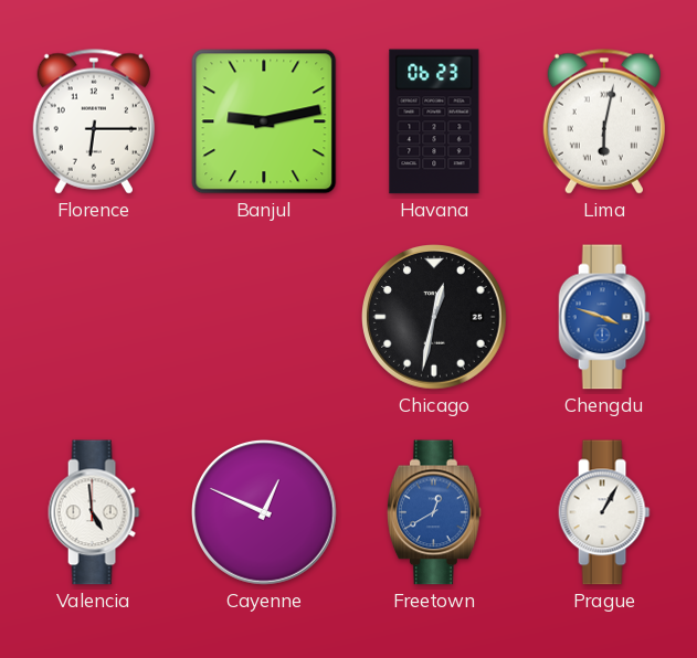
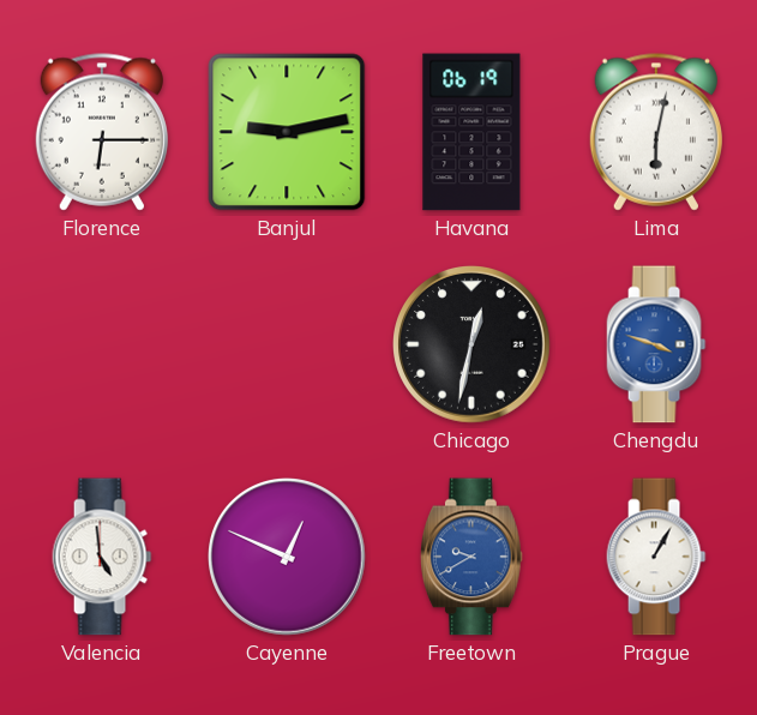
Havana: 06:23 -> 06:19
Freetown: 12:40 -> 9:40
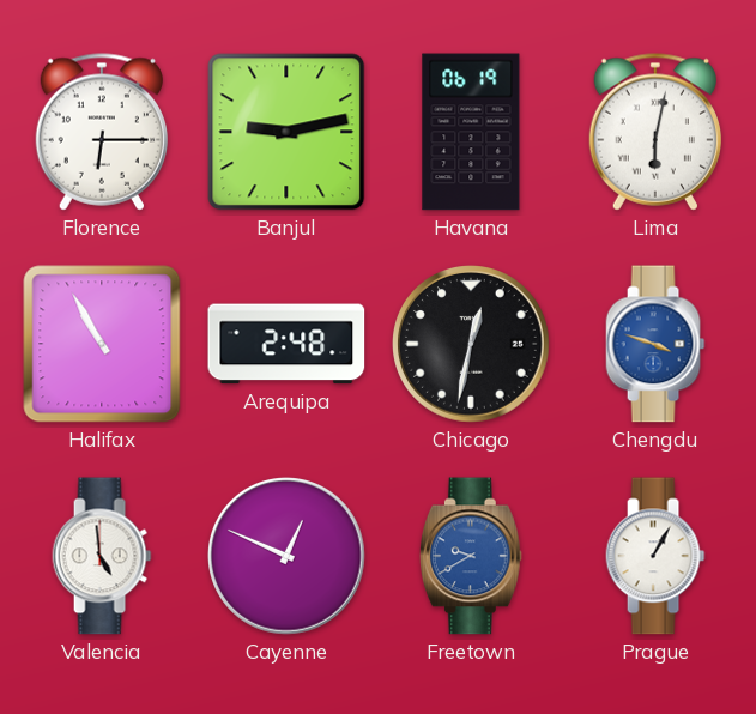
Halifax: none -> 10:55
Arequipa: none -> 2:48
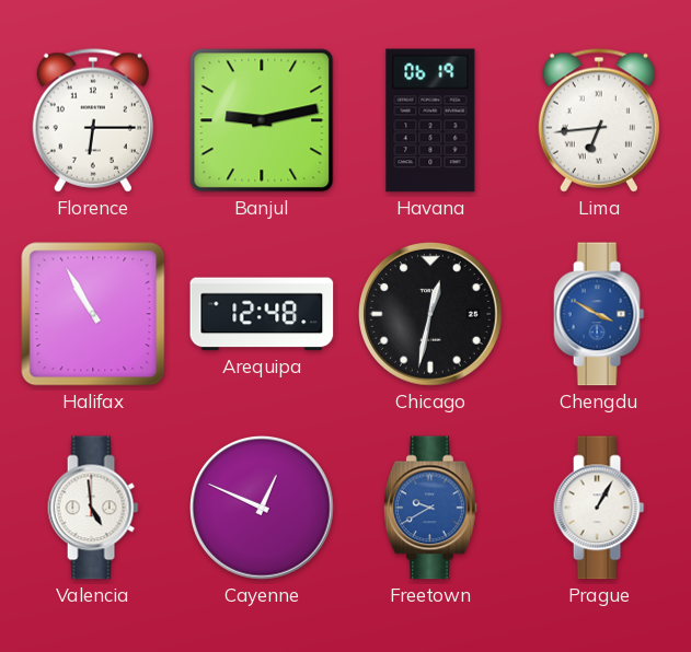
Lima: 6:02 -> 6:44
Arequipa: 2:48 -> 12:48
Chengdu: 3:48 -> 3:50
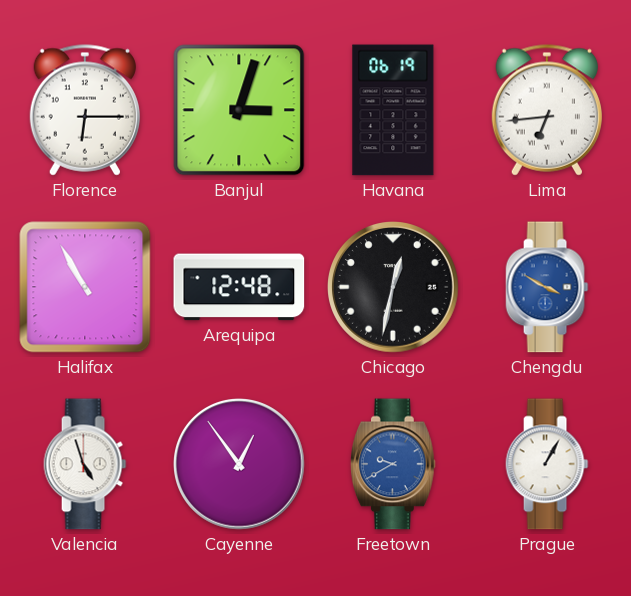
Banjul: 9:13 -> 3:03
Valencia: 4:59 -> 4:57
Cayenne: 12:49 -> 12:54
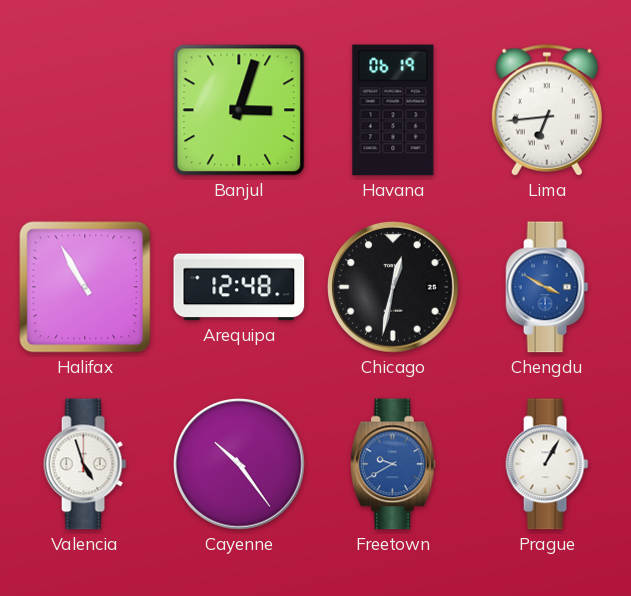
Florence: 6:15 -> none
Cayenne: 12:54 -> 10:24
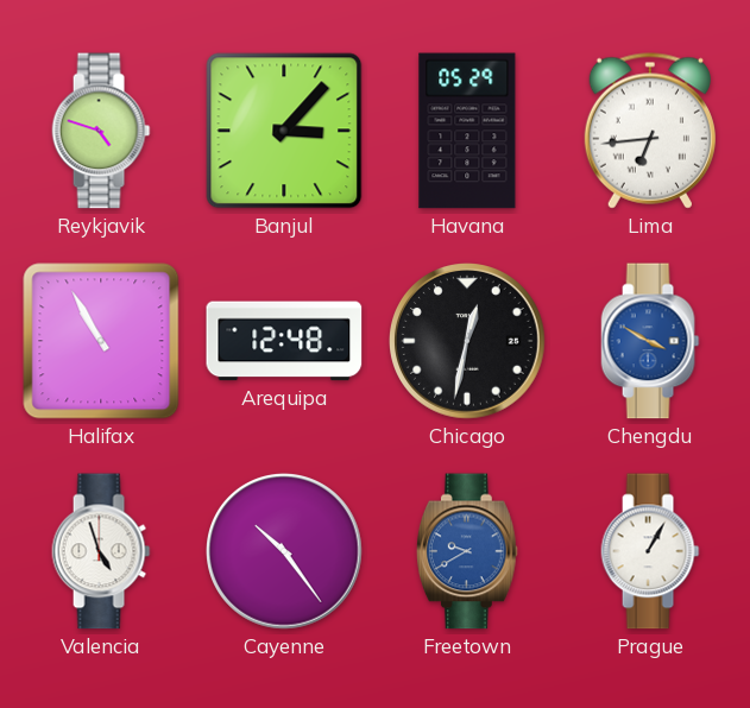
Reykjavik: none -> 4:48
Banjul: 3:03 -> 3:07
Havana: 06:19 -> 05:29
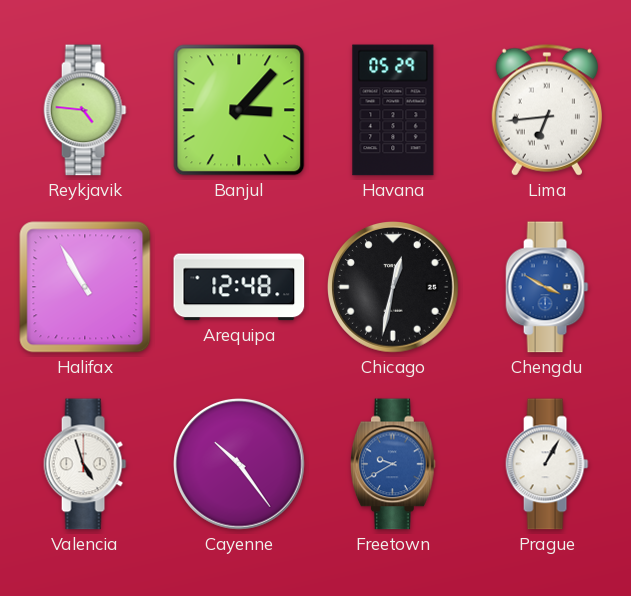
Reykjavik: 4:48 -> 4:46
